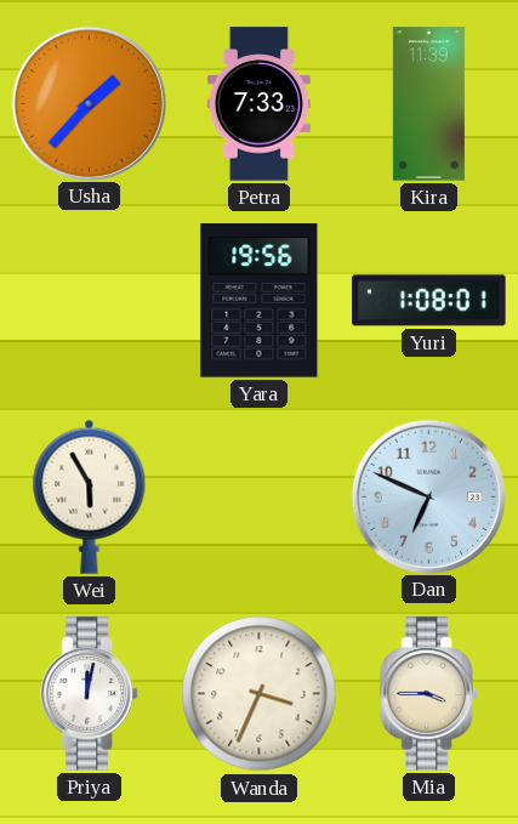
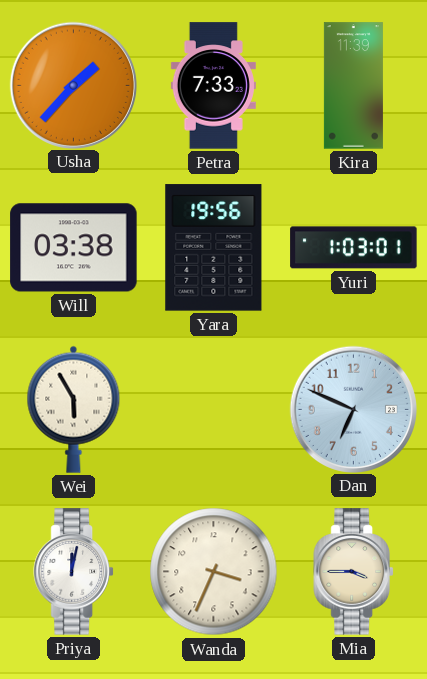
Will: none -> 03:38
Yuri: 1:08 -> 1:03
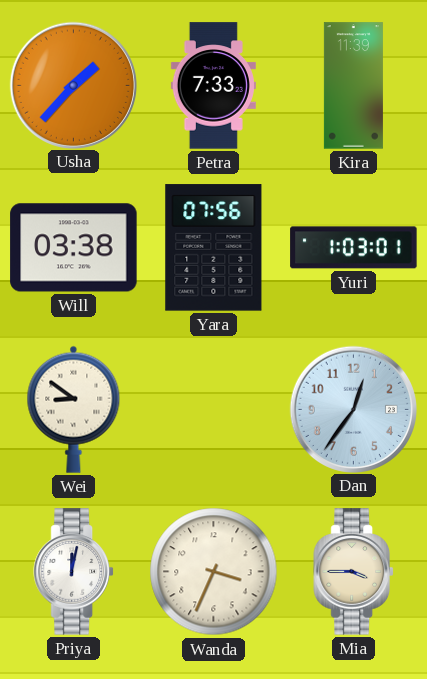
Yara: 19:56 -> 07:56
Wei: 5:55 -> 8:51
Dan: 6:49 -> 12:36
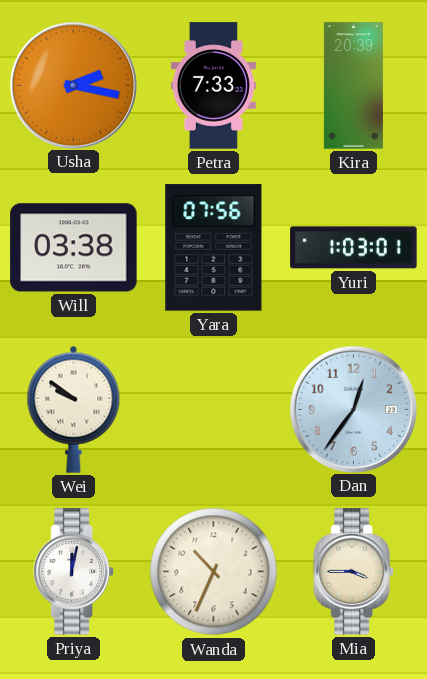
Usha: 1:37 -> 2:17
Kira: 11:39 -> 20:39
Wei: 8:51 -> 9:51
Wanda: 3:34 -> 10:34
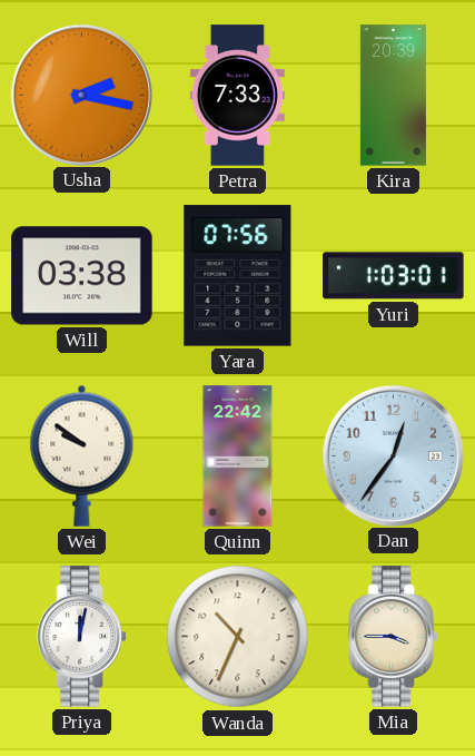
Quinn: none -> 22:42
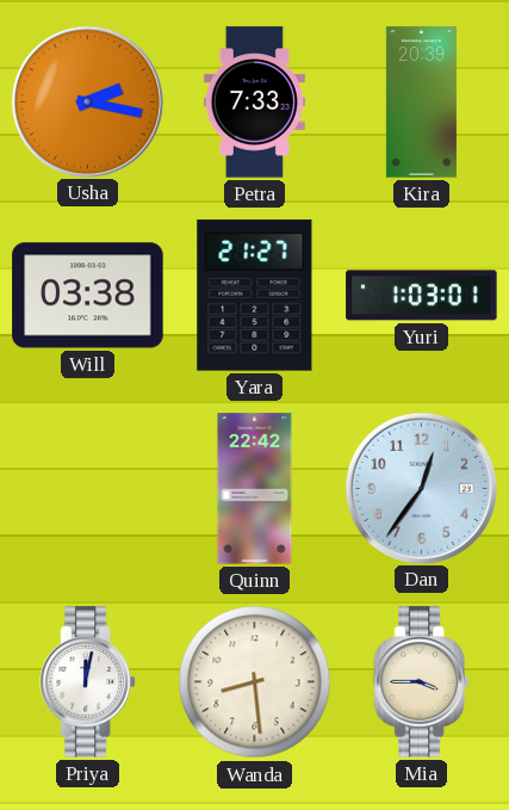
Yara: 07:56 -> 21:27
Wei: 9:51 -> none
Wanda: 10:34 -> 8:29
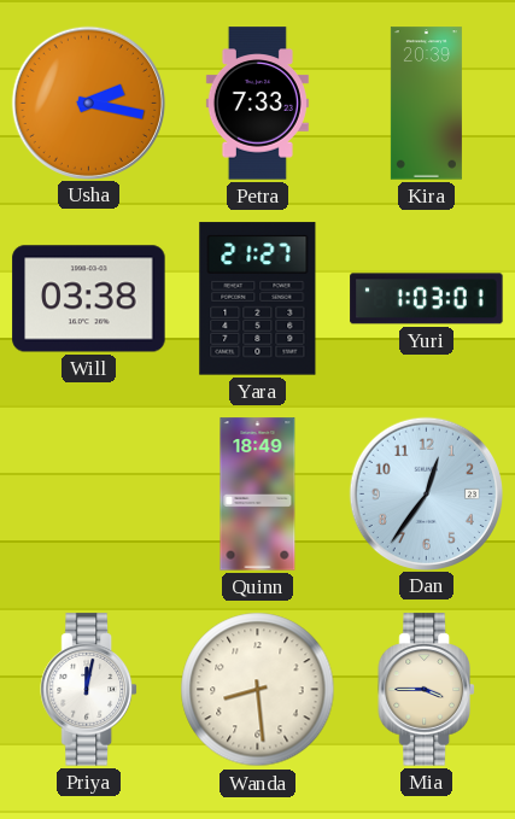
Quinn: 22:42 -> 18:49
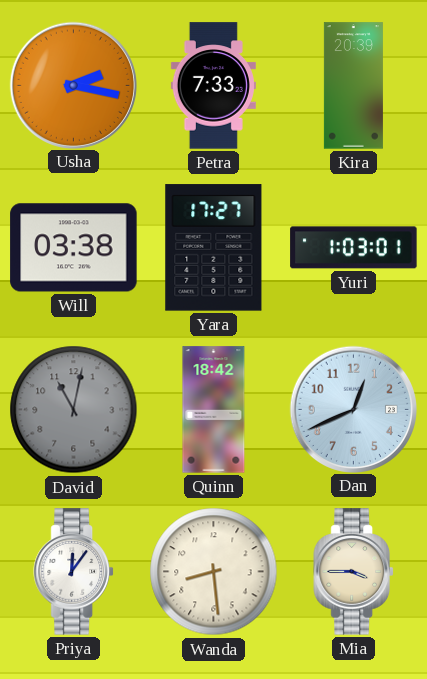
Yara: 21:27 -> 17:27
David: none -> 11:02
Quinn: 18:49 -> 18:42
Dan: 12:36 -> 12:41
Priya: 12:02 -> 12:06
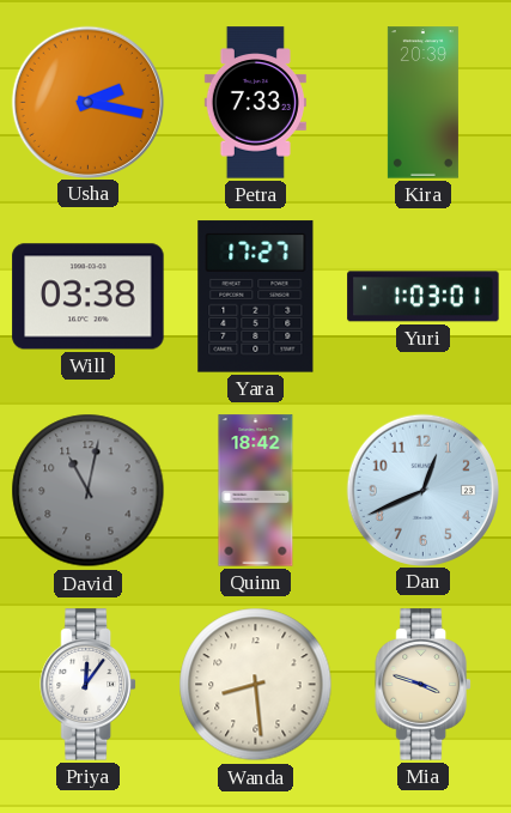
Mia: 3:45 -> 3:48
